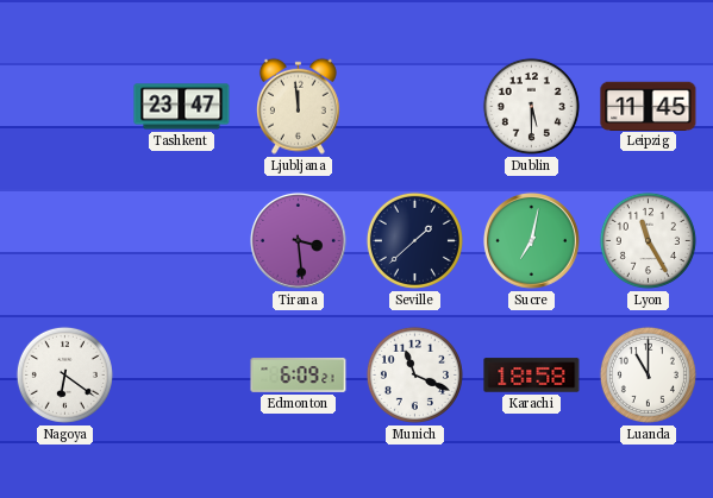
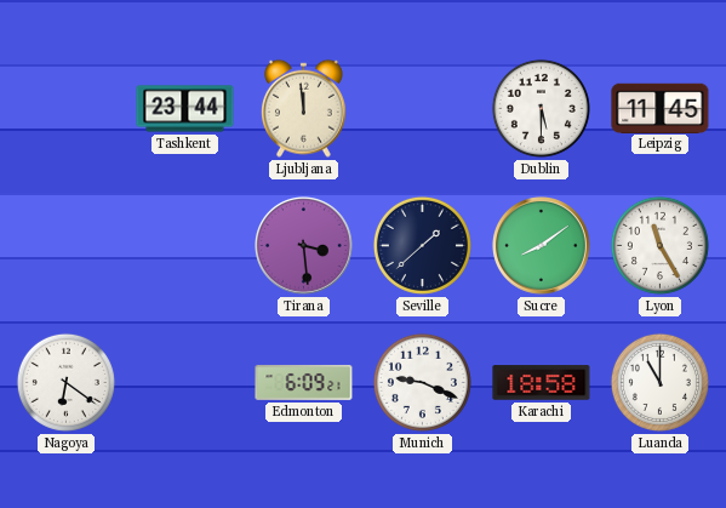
Tashkent: 23:47 -> 23:44
Sucre: 7:02 -> 8:09
Munich: 11:19 -> 9:19
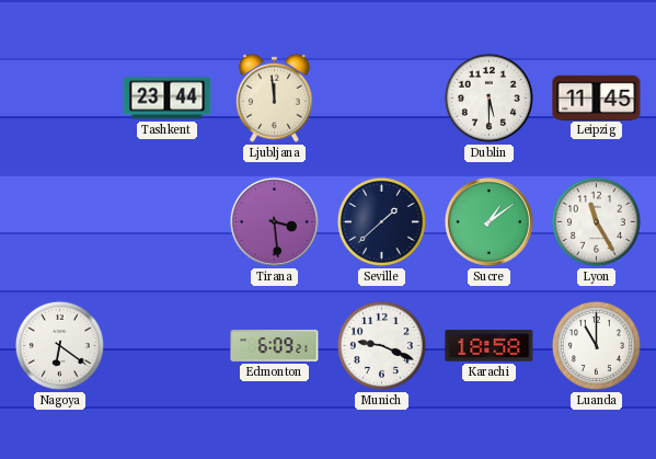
Sucre: 8:09 -> 1:09
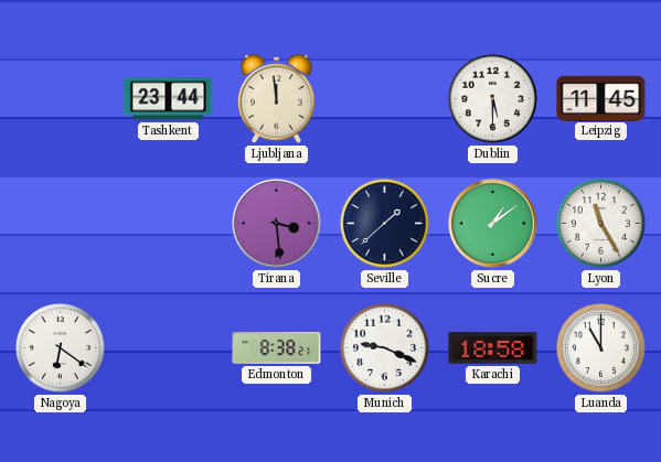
Edmonton: 6:09 -> 8:38
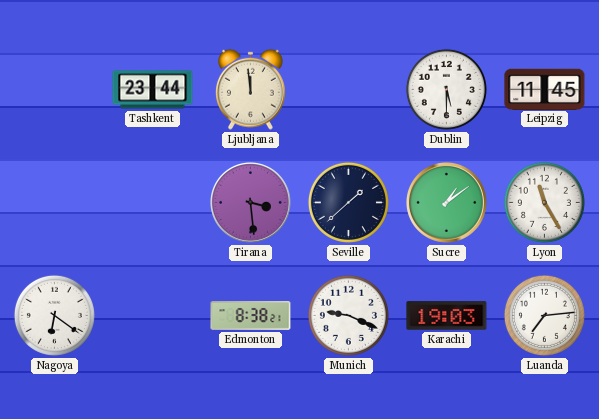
Karachi: 18:58 -> 19:03
Luanda: 11:00 -> 7:14
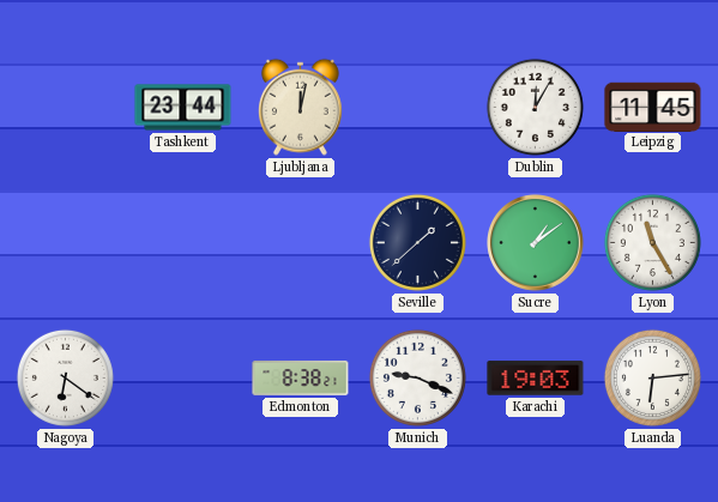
Ljubljana: 11:59 -> 12:02
Dublin: 5:30 -> 12:05
Tirana: 3:29 -> none
Luanda: 7:14 -> 6:14
